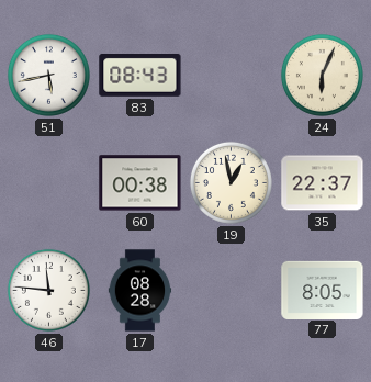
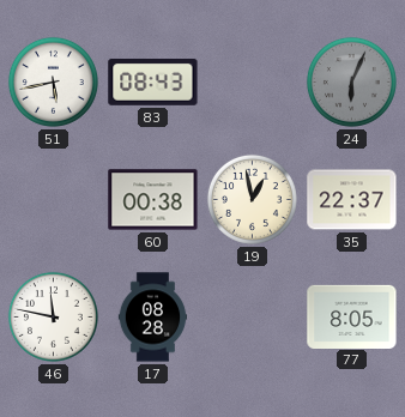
24 dial: cream -> grey
46: 11:46 -> 11:47
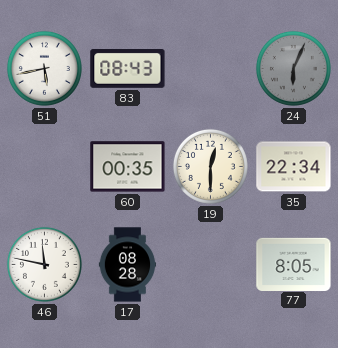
60: 00:38 -> 00:35
19: 12:58 -> 12:30
35: 22:37 -> 22:34
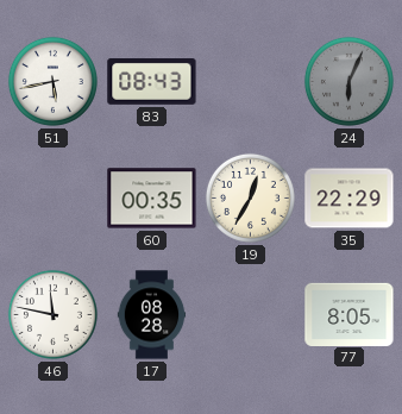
19: 12:30 -> 12:35
35: 22:34 -> 22:29
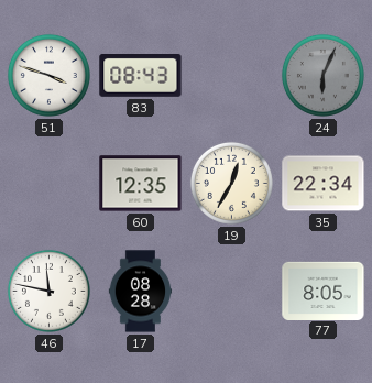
51: 5:43 -> 3:48
60: 00:35 -> 12:35
35: 22:29 -> 22:34
